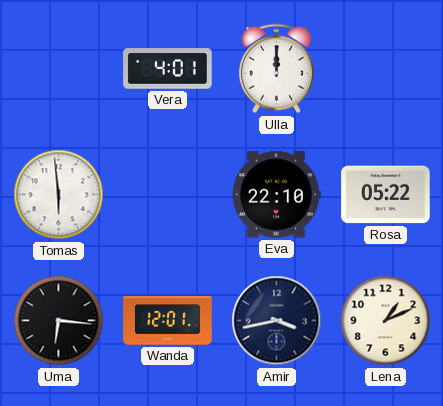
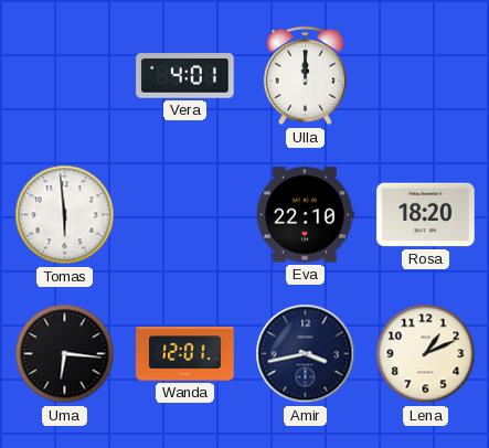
Rosa: 05:22 -> 18:20
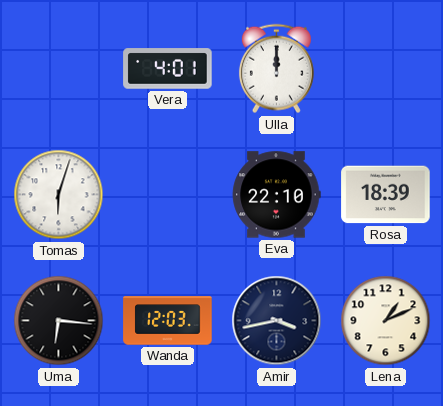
Tomas: 5:59 -> 6:03
Rosa: 18:20 -> 18:39
Wanda: 12:01 -> 12:03
